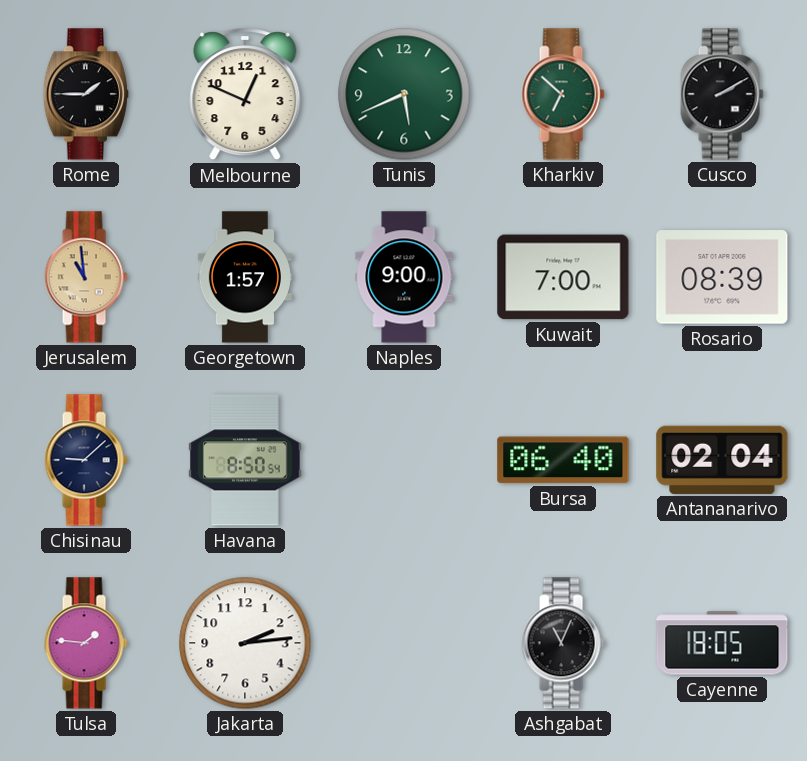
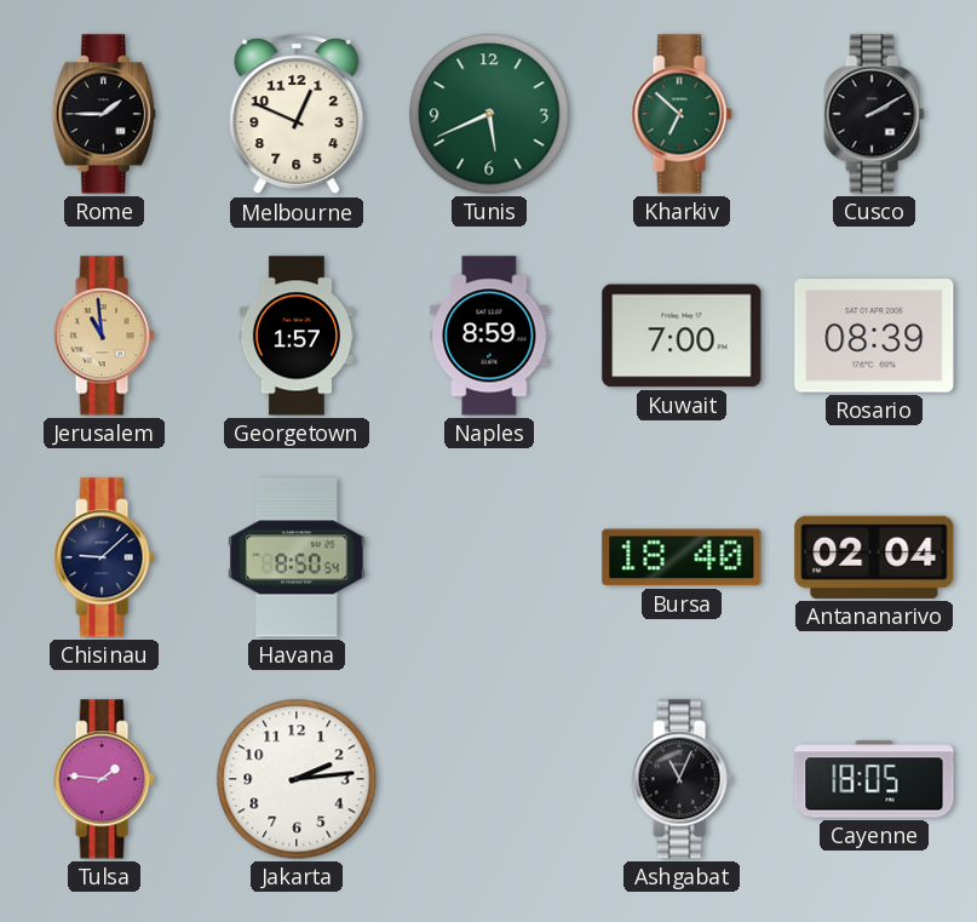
Naples: 9:00 -> 8:59
Bursa: 06:40 -> 18:40
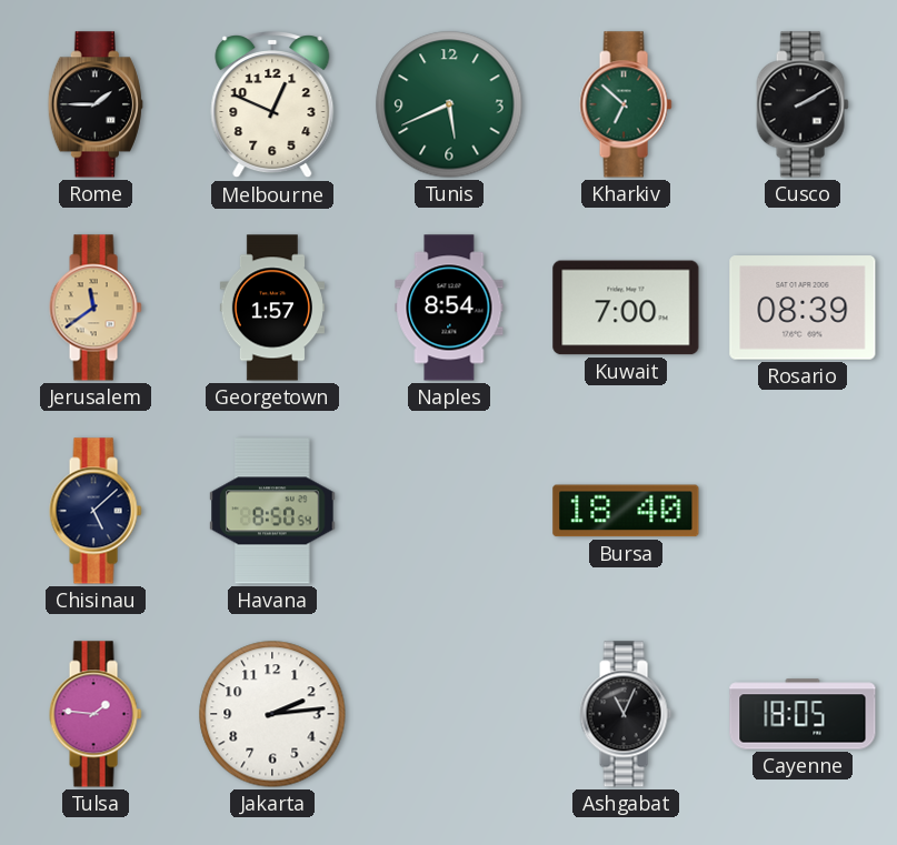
Jerusalem: 10:59 -> 11:39
Naples: 8:59 -> 8:54
Chisinau: 9:08 -> 5:08
Antananarivo: 02:04 -> none
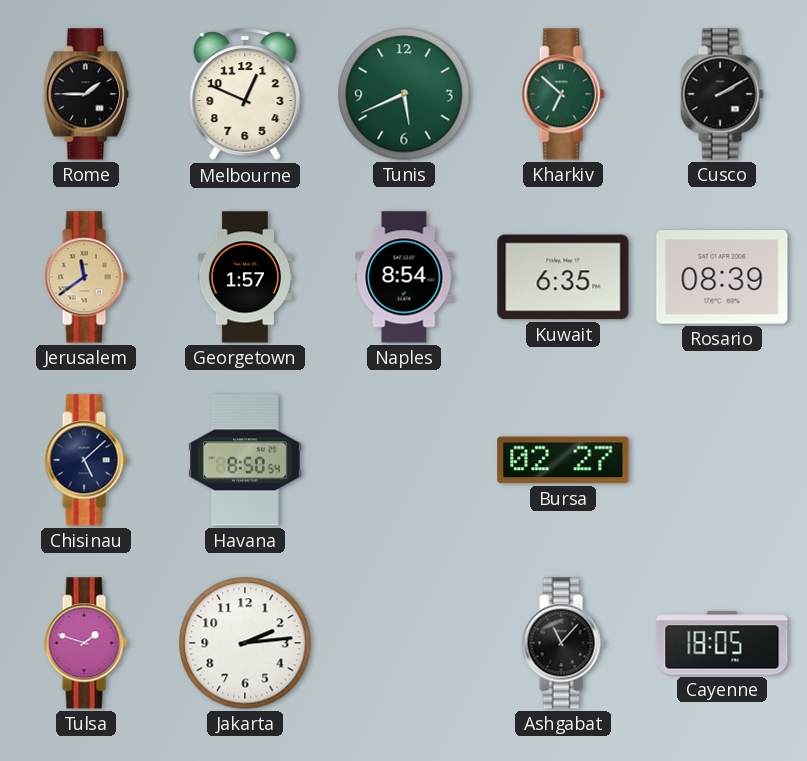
Kuwait: 7:00 -> 6:35
Bursa: 18:40 -> 02:27
Tulsa: 1:46 -> 1:48
Ashgabat: 11:04 -> 11:07
